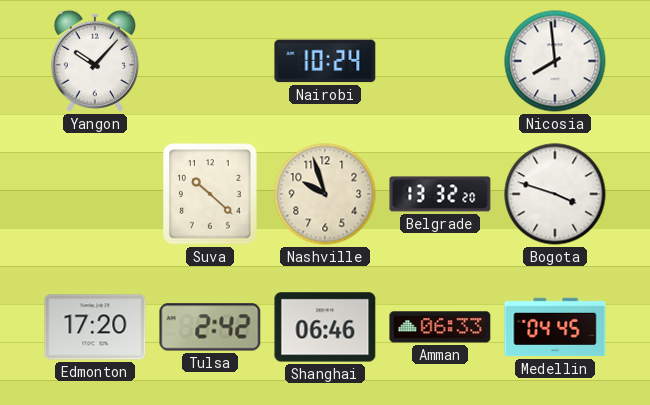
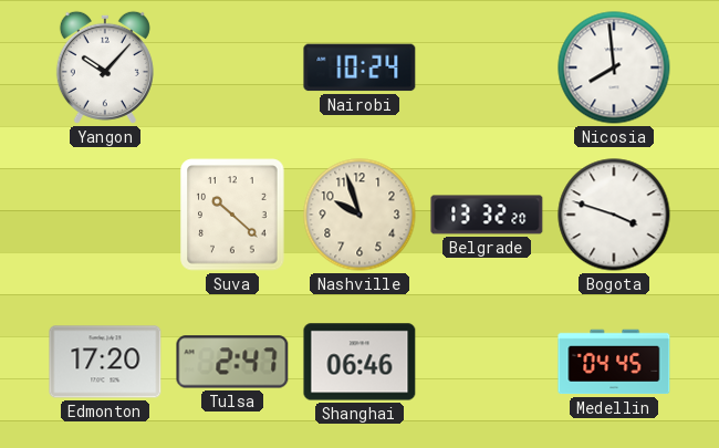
Tulsa: 2:42 -> 2:47
Amman: 06:33 -> none
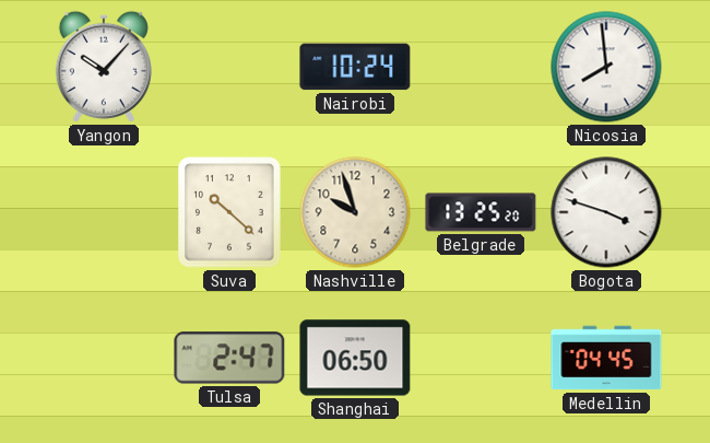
Belgrade: 13:32 -> 13:25
Edmonton: 17:20 -> none
Shanghai: 06:46 -> 06:50
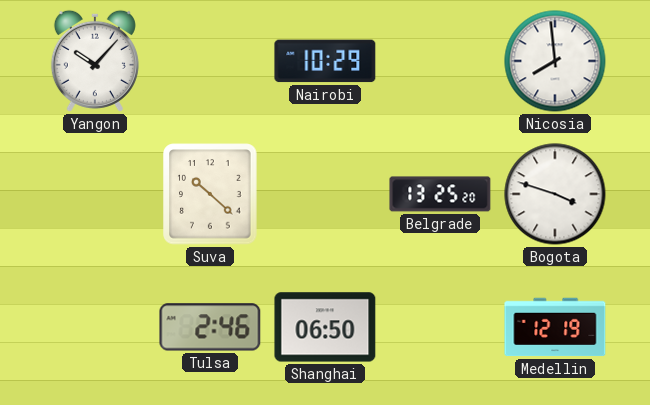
Nairobi: 10:24 -> 10:29
Nashville: 9:57 -> none
Tulsa: 2:47 -> 2:46
Medellin: 04:45 -> 12:19
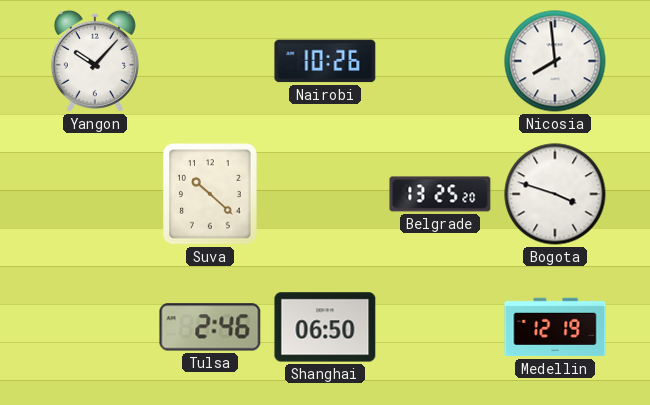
Nairobi: 10:29 -> 10:26
